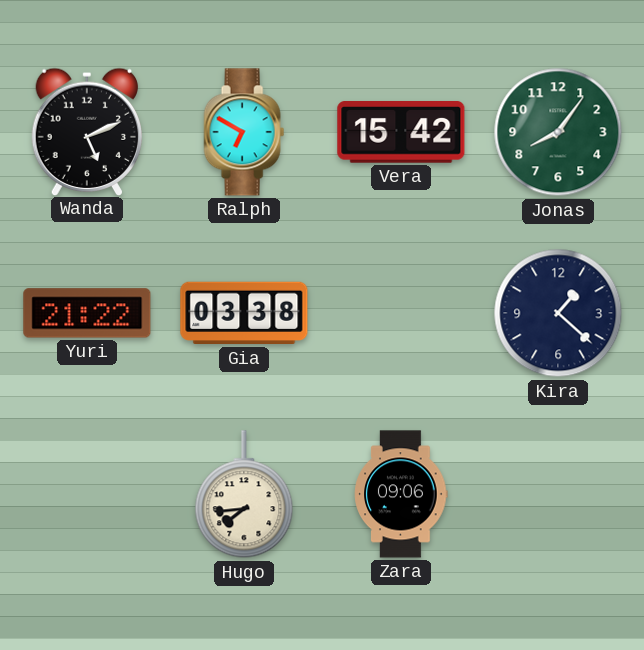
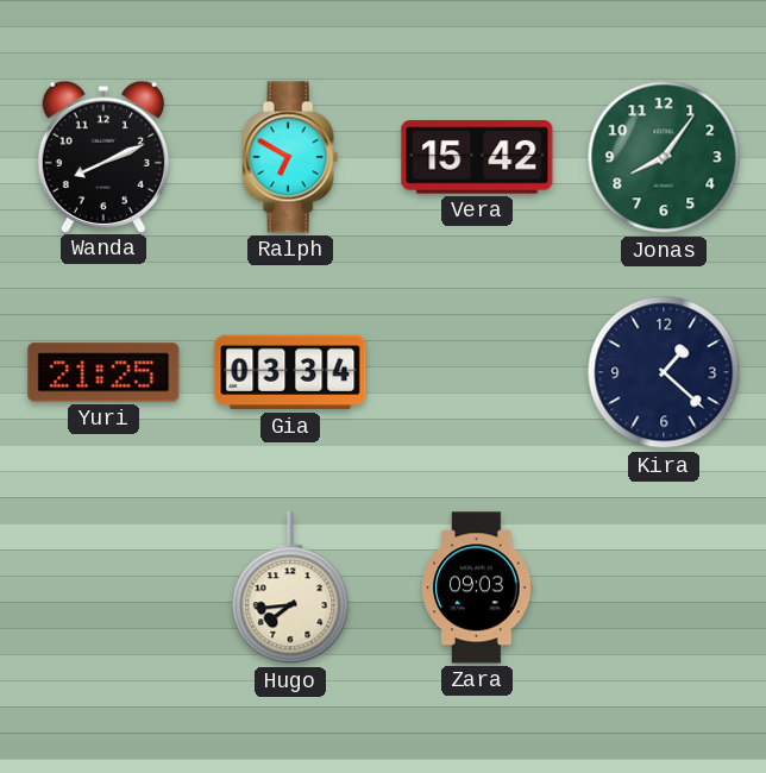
Wanda: 5:11 -> 8:11
Yuri: 21:22 -> 21:25
Gia: 03:38 -> 03:34
Zara: 09:06 -> 09:03
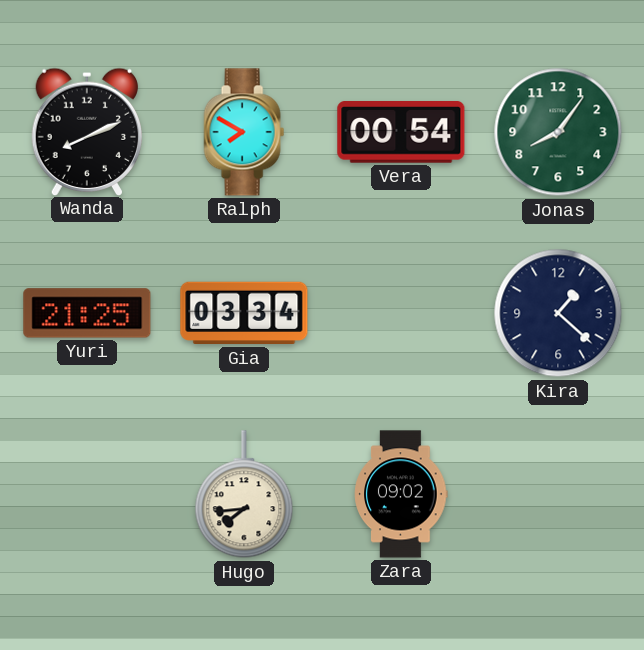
Ralph: 6:50 -> 7:50
Vera: 15:42 -> 00:54
Zara: 09:03 -> 09:02
